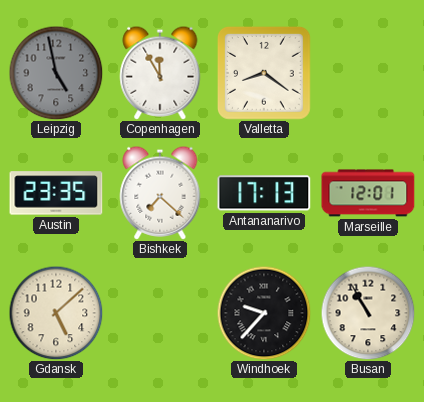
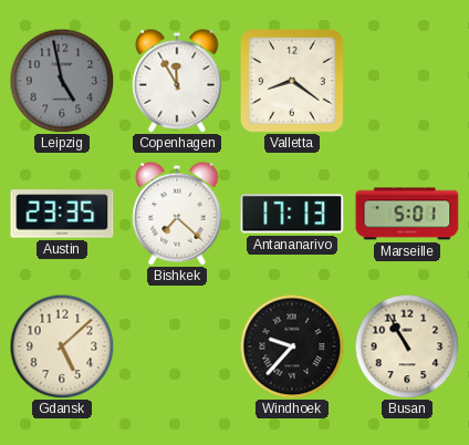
Marseille: 12:01 -> 5:01
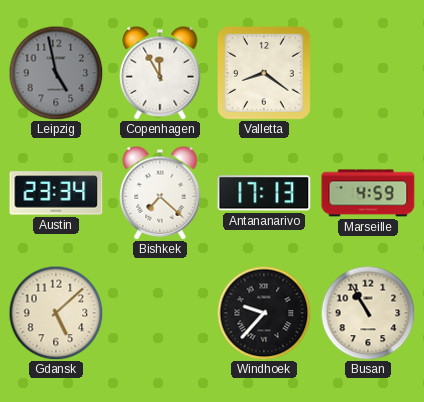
Austin: 23:35 -> 23:34
Marseille: 5:01 -> 4:59
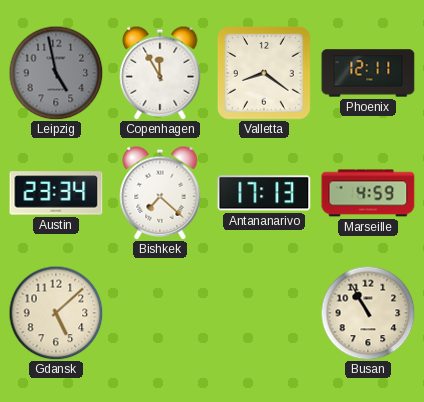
Phoenix: none -> 12:11
Windhoek: 9:37 -> none
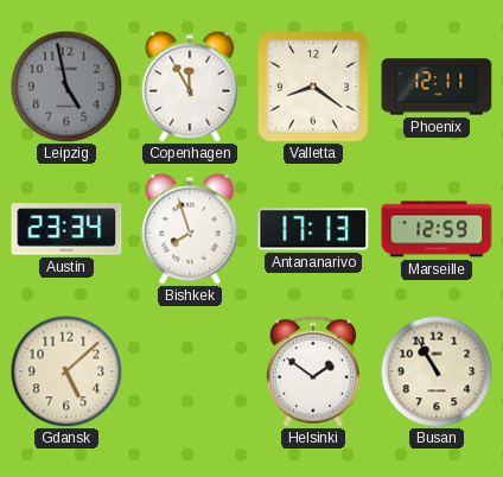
Bishkek: 7:22 -> 7:57
Marseille: 4:59 -> 12:59
Helsinki: none -> 1:51
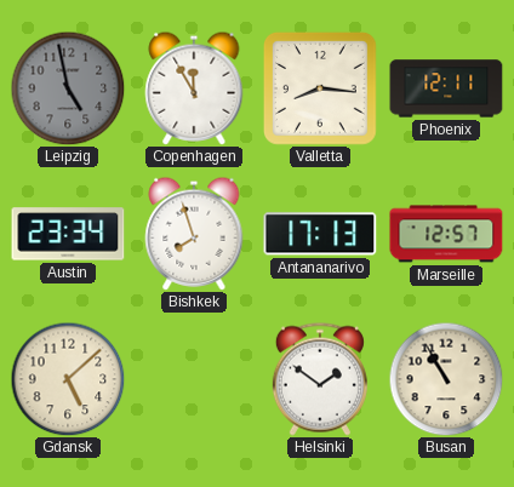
Valletta: 8:21 -> 8:16
Marseille: 12:59 -> 12:57
